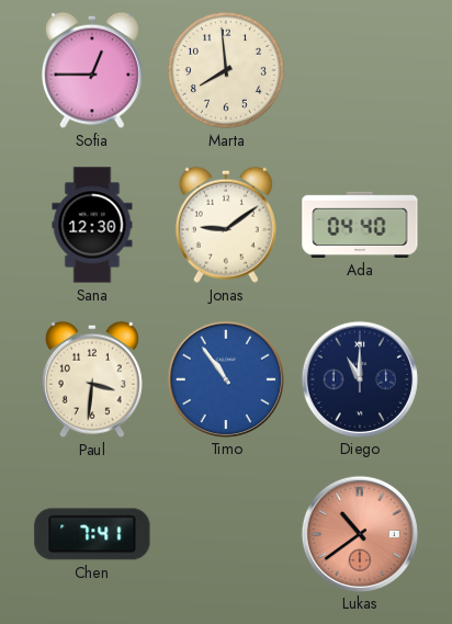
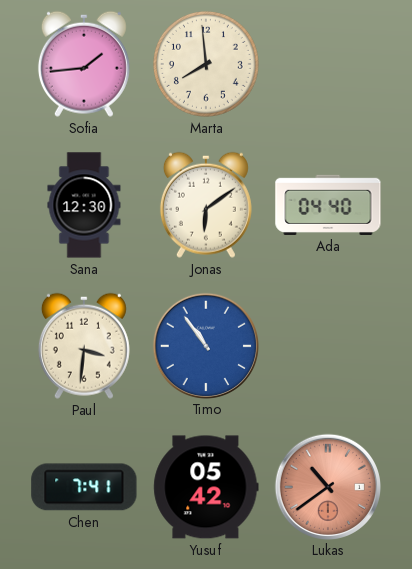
Sofia: 12:45 -> 1:44
Jonas: 9:09 -> 6:09
Diego: 11:00 -> none
Yusuf: none -> 05:42
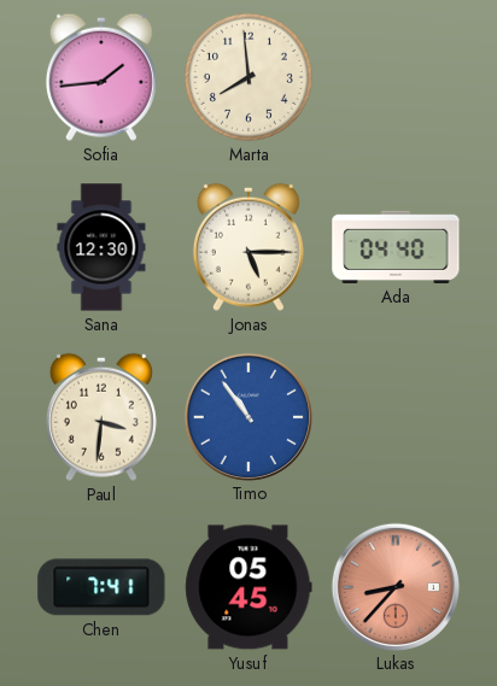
Jonas: 6:09 -> 5:15
Yusuf: 05:42 -> 05:45
Lukas: 10:39 -> 8:37
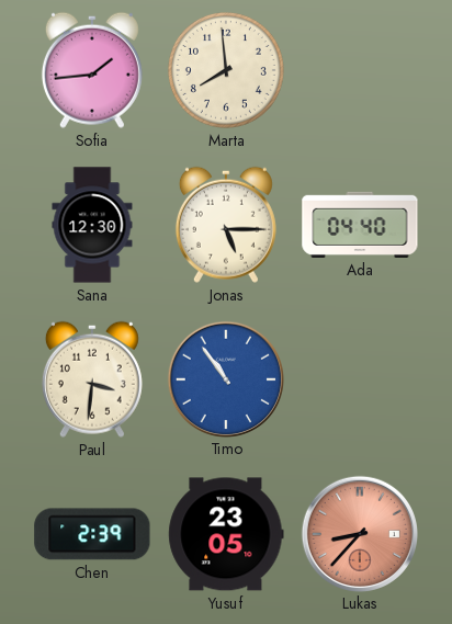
Chen: 7:41 -> 2:39
Yusuf: 05:45 -> 23:05
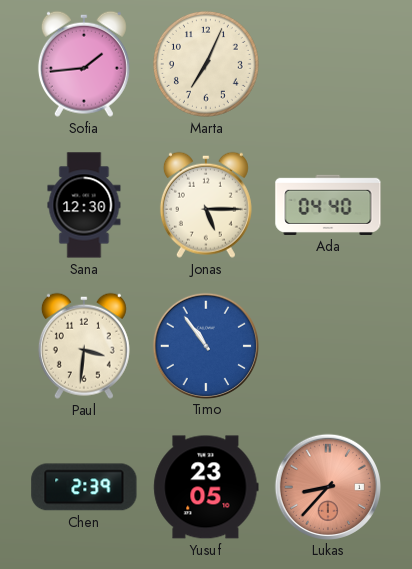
Marta: 7:59 -> 7:04
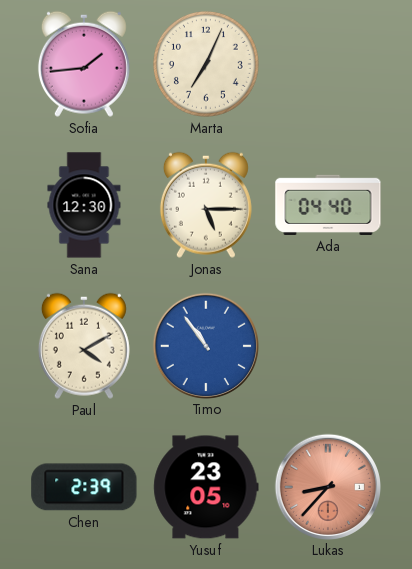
Paul: 3:31 -> 4:10
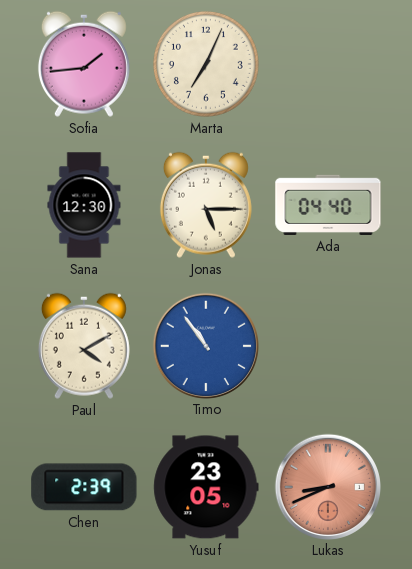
Lukas: 8:37 -> 8:41
